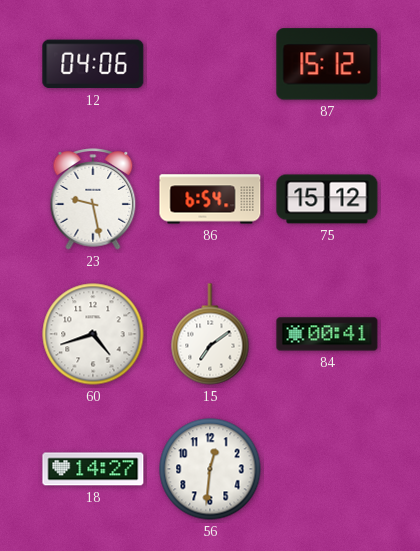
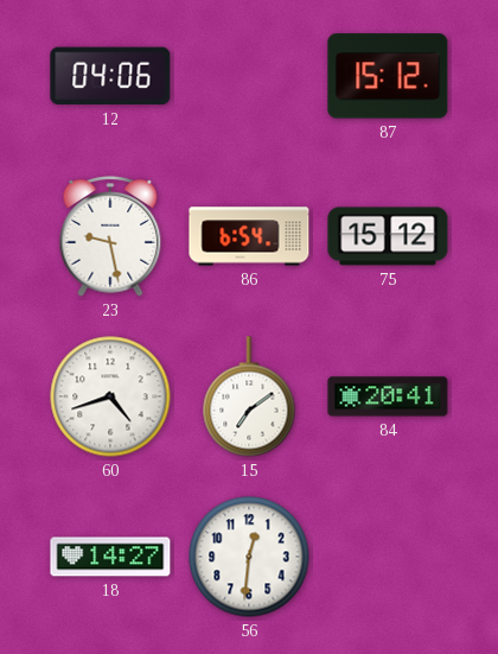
84: 00:41 -> 20:41
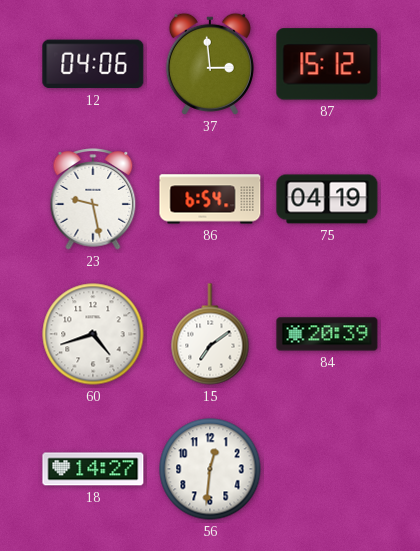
37: none -> 2:59
75: 15:12 -> 04:19
84: 20:41 -> 20:39
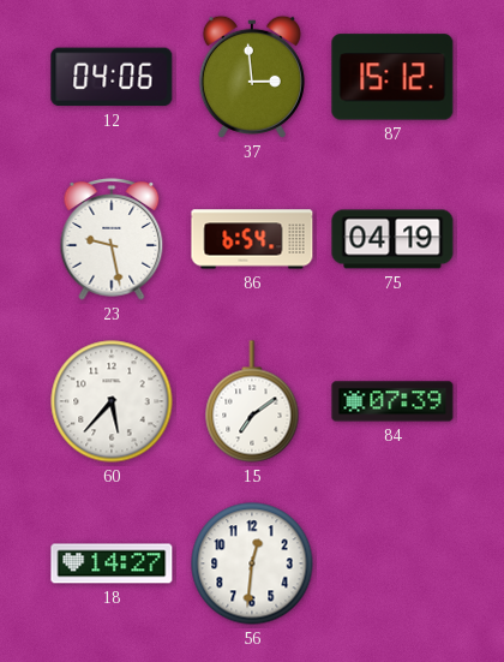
60: 4:42 -> 5:37
84: 20:39 -> 07:39
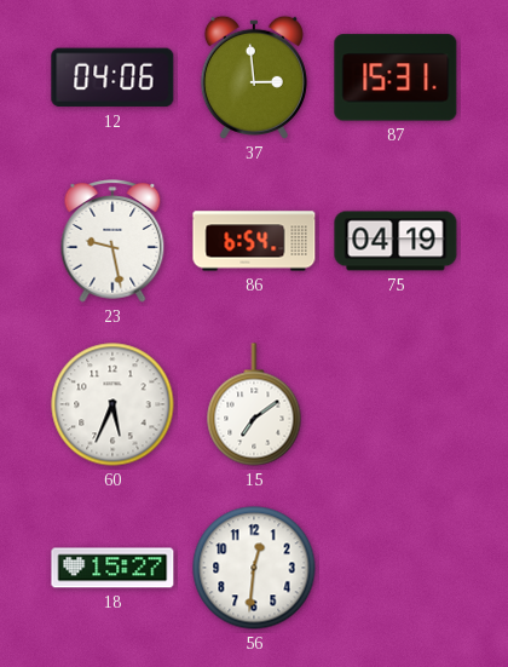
87: 15:12 -> 15:31
60: 5:37 -> 5:34
84: 07:39 -> none
18: 14:27 -> 15:27
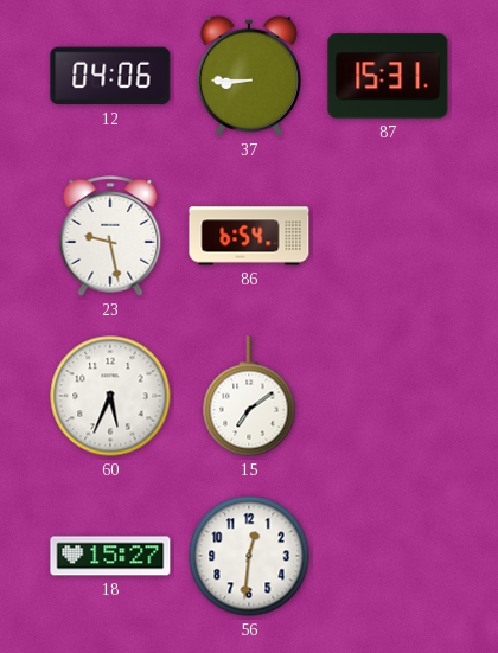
37: 2:59 -> 8:45
75: 04:19 -> none
